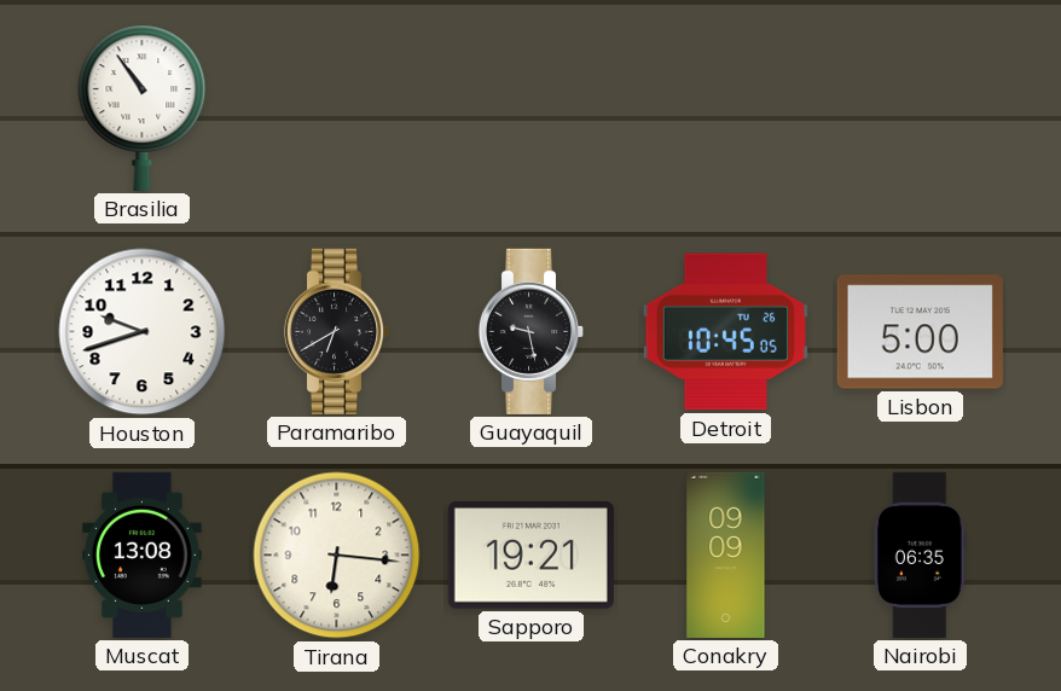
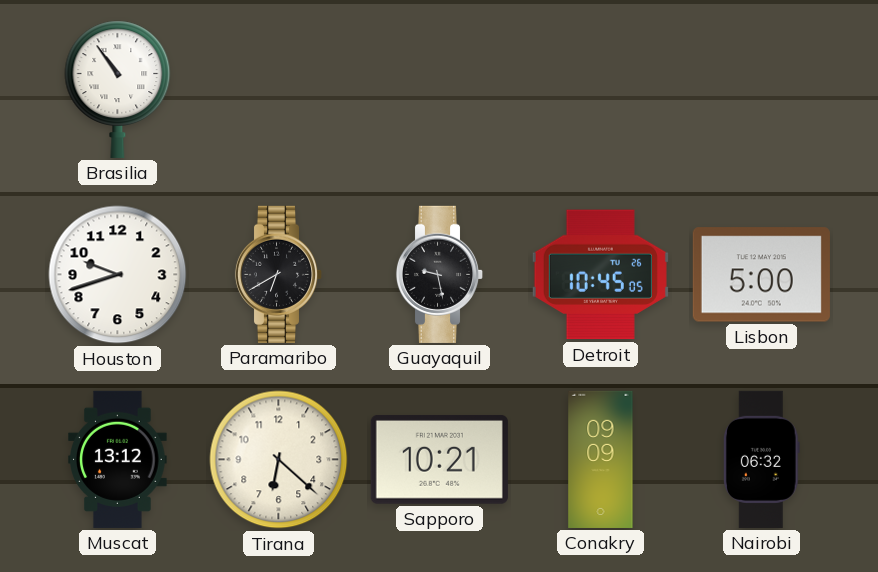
Muscat: 13:08 -> 13:12
Tirana: 6:16 -> 6:22
Sapporo: 19:21 -> 10:21
Nairobi: 06:35 -> 06:32
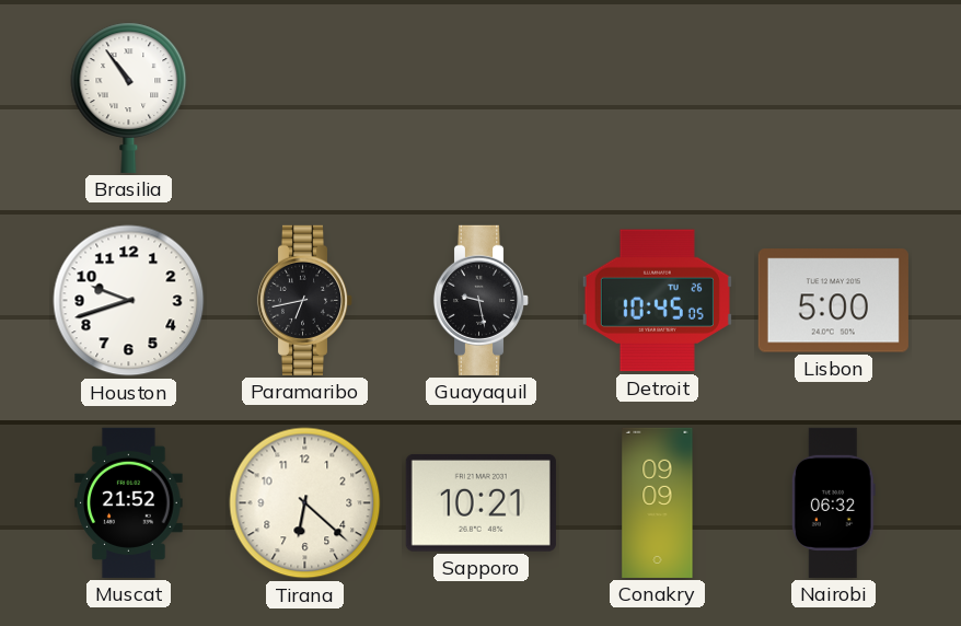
Paramaribo: 6:40 -> 6:43
Muscat: 13:12 -> 21:52
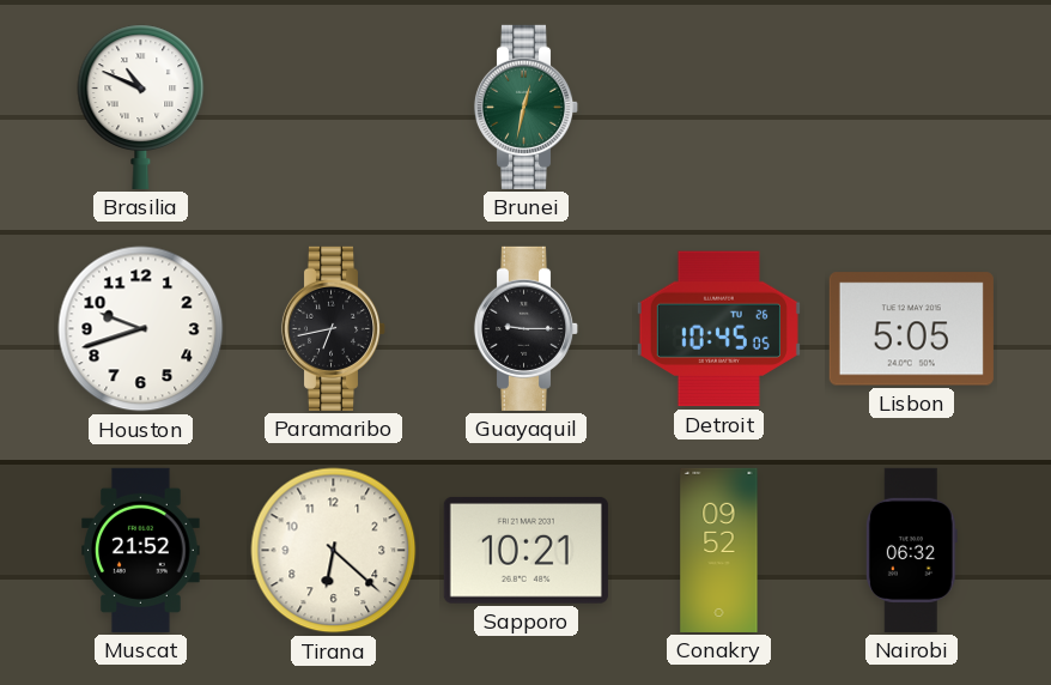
Brasilia: 10:54 -> 10:49
Brunei: none -> 12:32
Guayaquil: 9:28 -> 9:15
Lisbon: 5:00 -> 5:05
Conakry: 09:09 -> 09:52
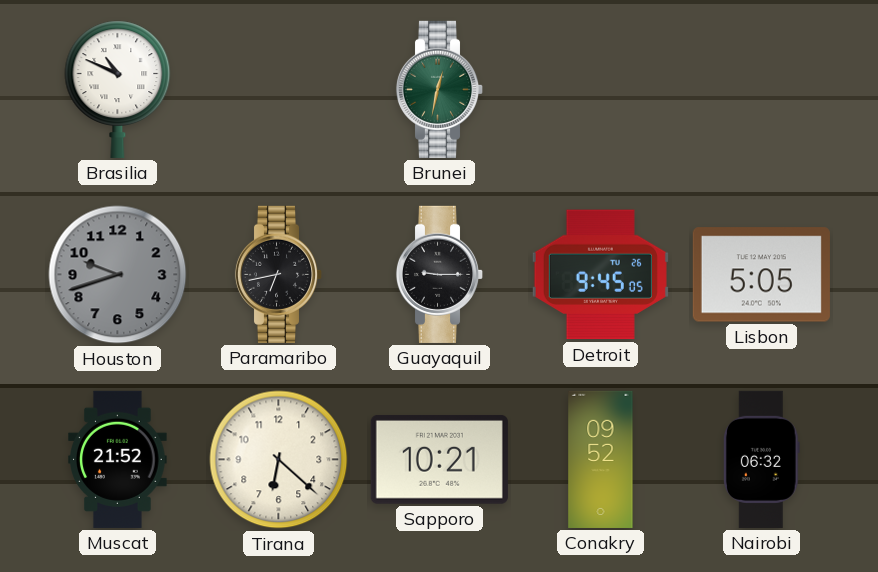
Houston dial: white -> grey
Detroit: 10:45 -> 9:45
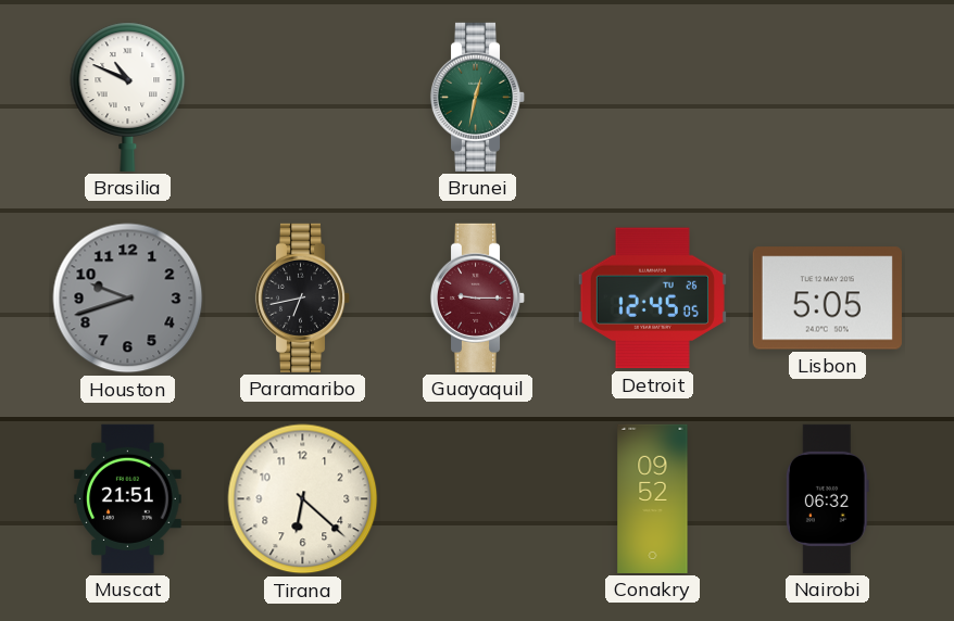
Guayaquil dial: black -> burgundy
Detroit: 9:45 -> 12:45
Muscat: 21:52 -> 21:51
Sapporo: 10:21 -> none
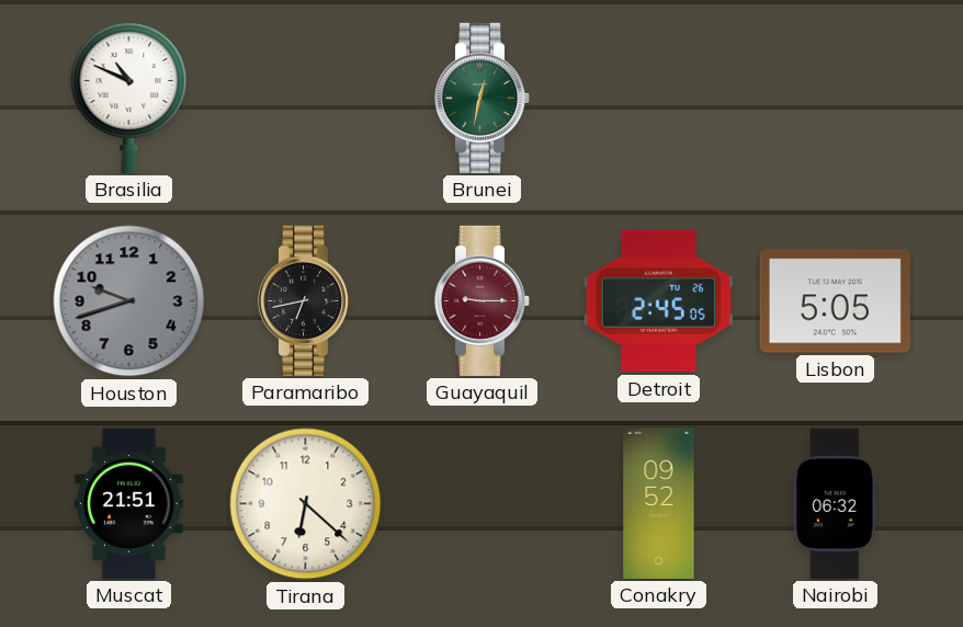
Detroit: 12:45 -> 2:45
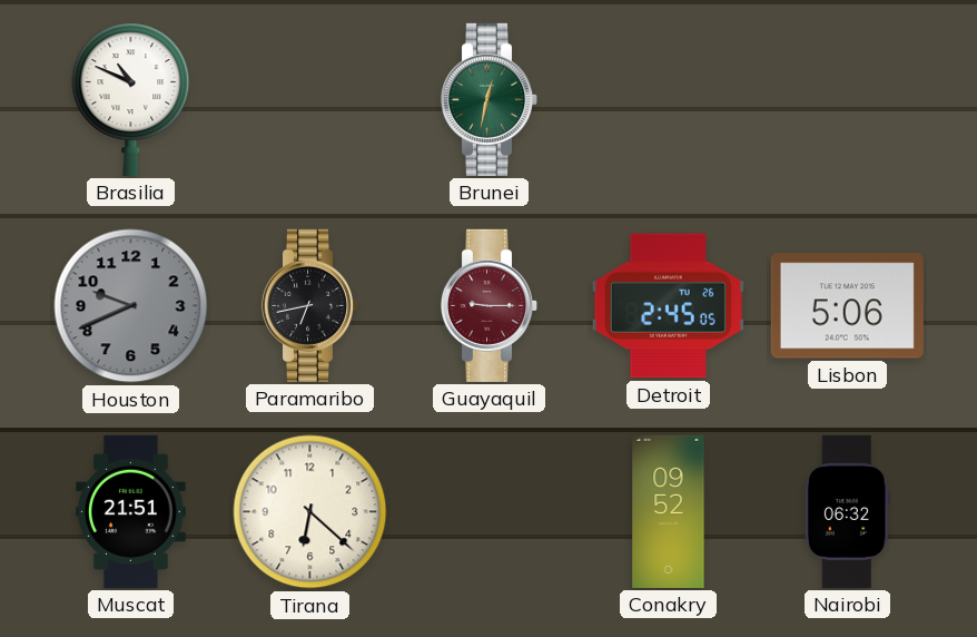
Houston: 9:42 -> 9:41
Lisbon: 5:05 -> 5:06
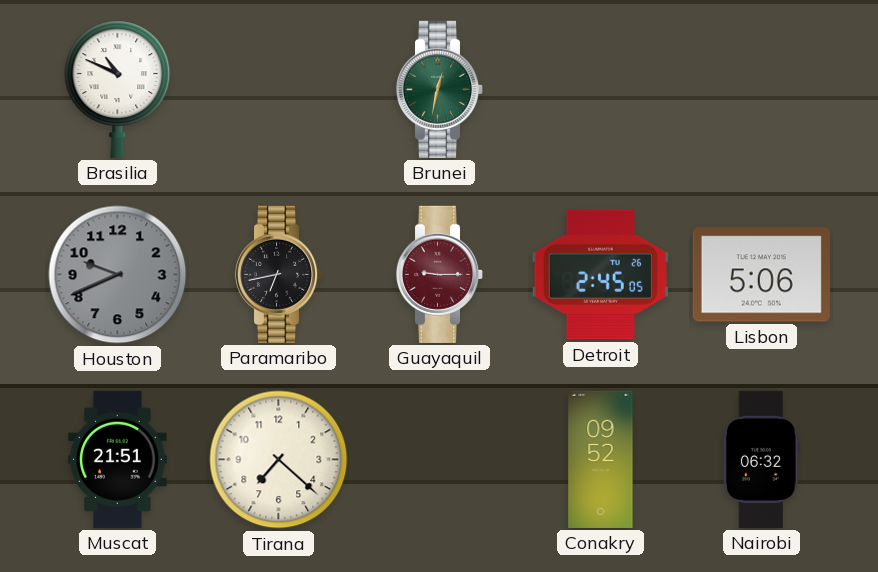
Tirana: 6:22 -> 7:22
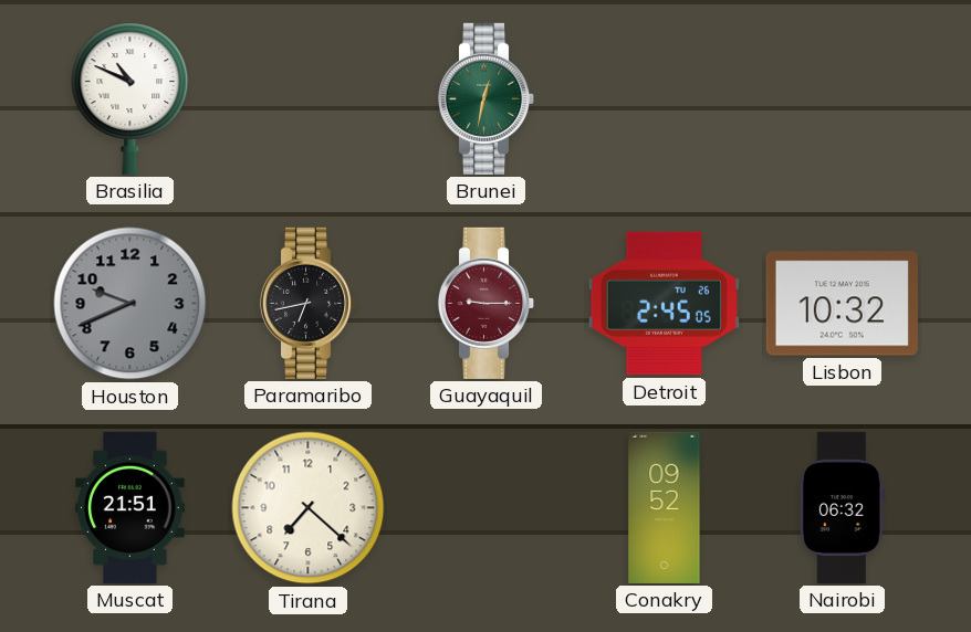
Lisbon: 5:06 -> 10:32
